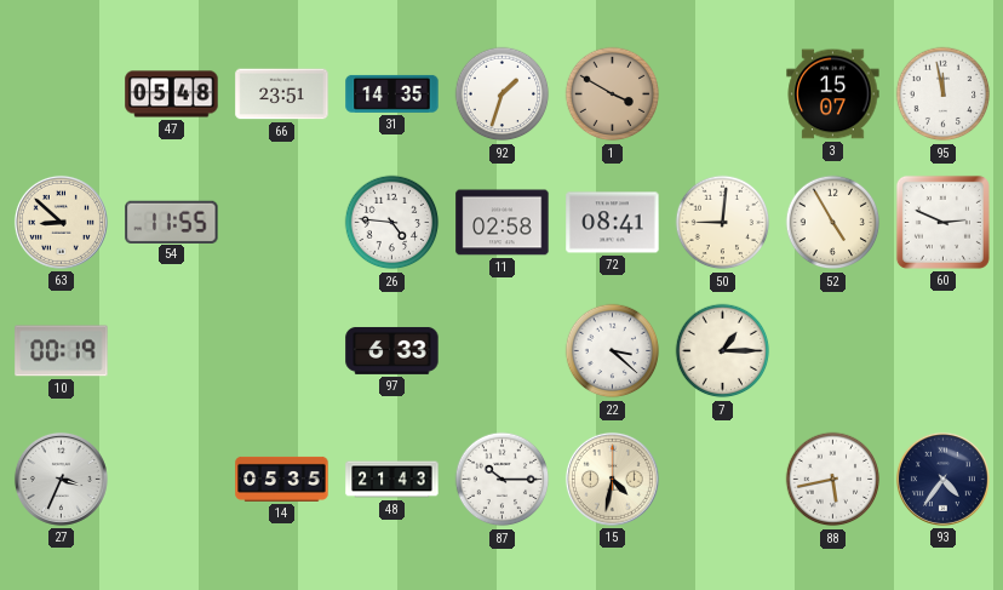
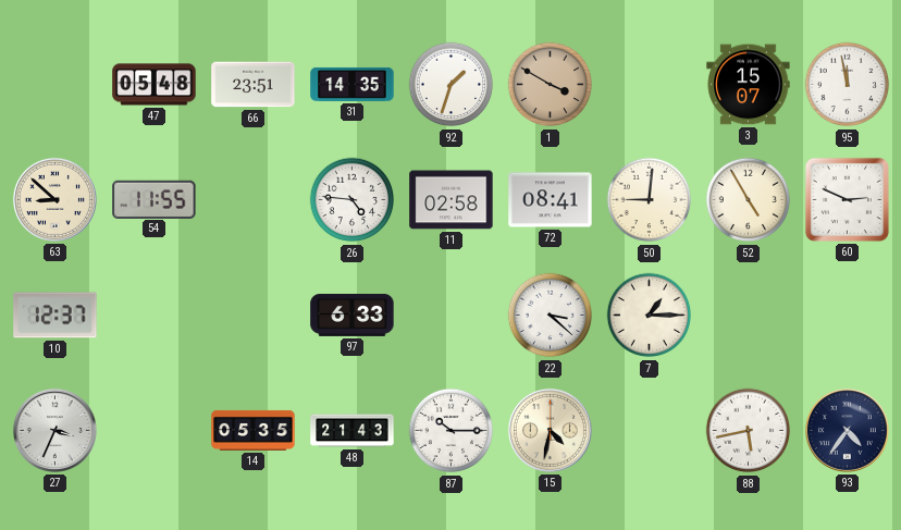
10: 00:19 -> 12:37
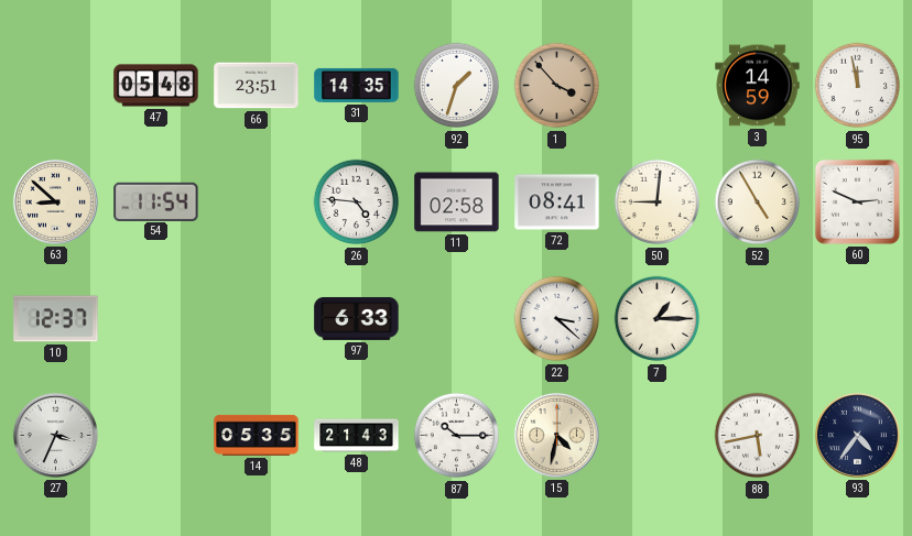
1: 3:50 -> 3:53
3: 15:07 -> 14:59
54: 11:55 -> 11:54
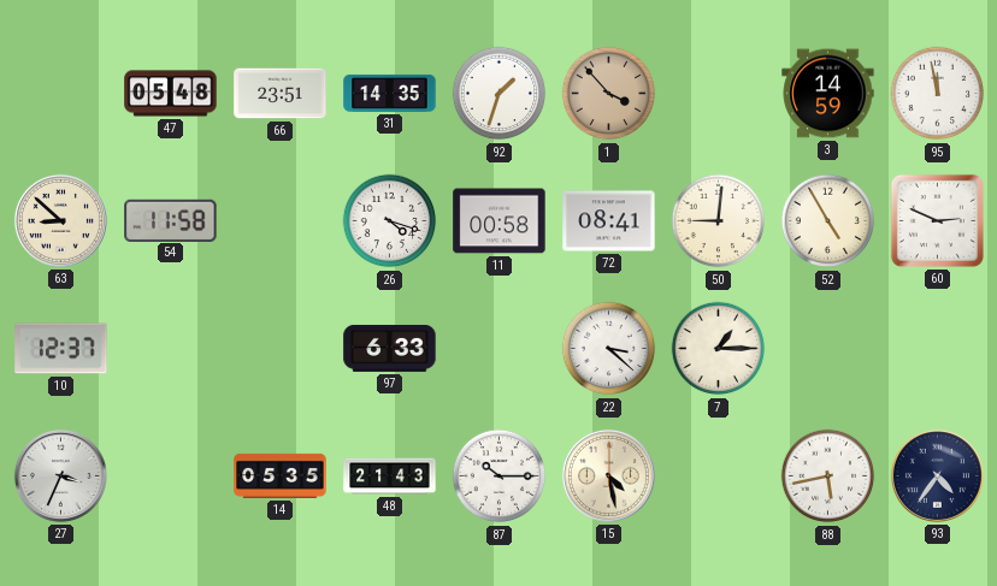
54: 11:54 -> 11:58
26: 4:46 -> 4:18
11: 02:58 -> 00:58
15: 4:32 -> 4:28
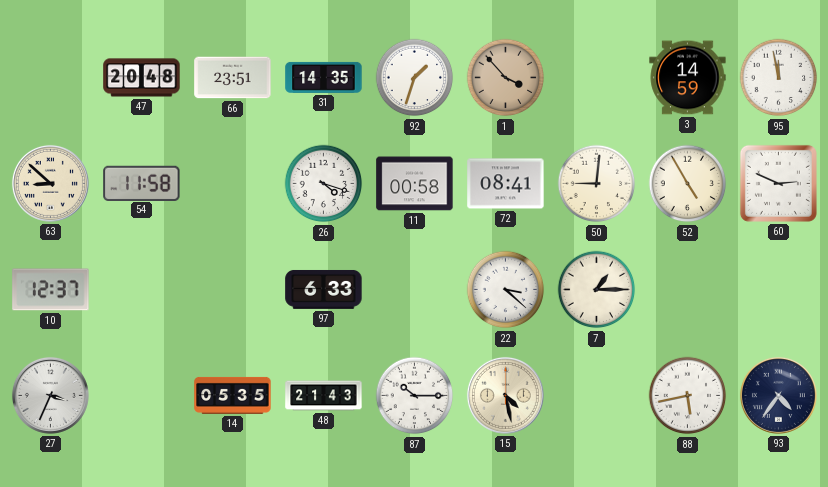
47: 05:48 -> 20:48
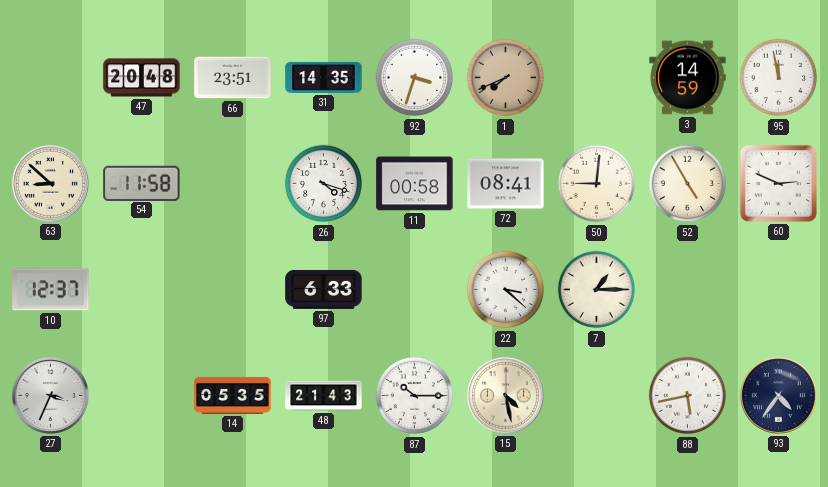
92: 1:33 -> 3:33
1: 3:53 -> 7:41
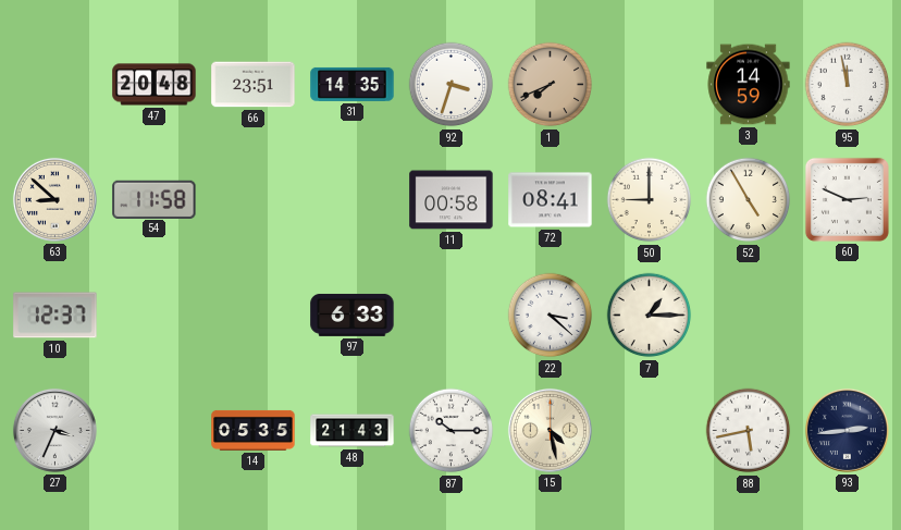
26: 4:18 -> none
50: 9:01 -> 9:00
93: 4:36 -> 2:44
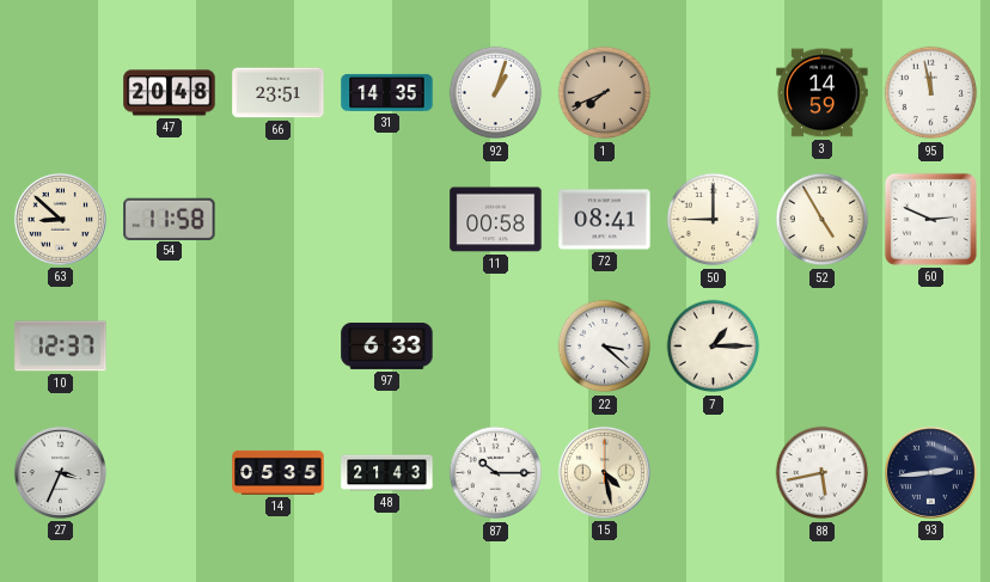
92: 3:33 -> 1:03
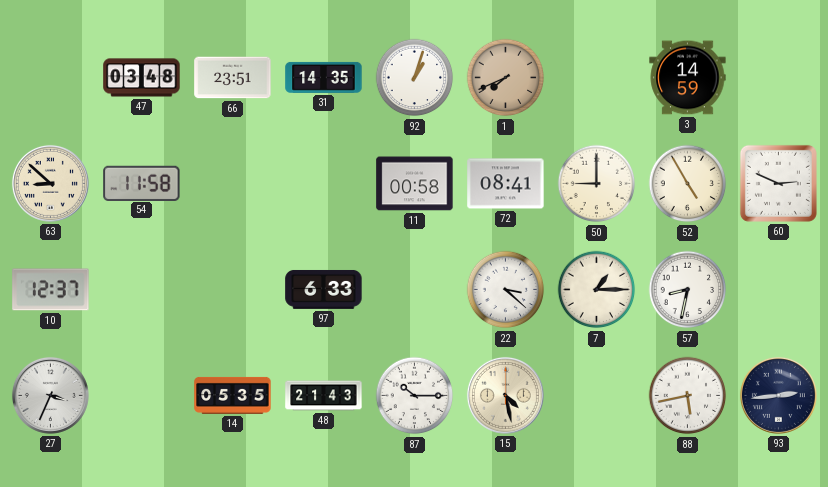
47: 20:48 -> 03:48
95: 11:58 -> none
57: none -> 8:32
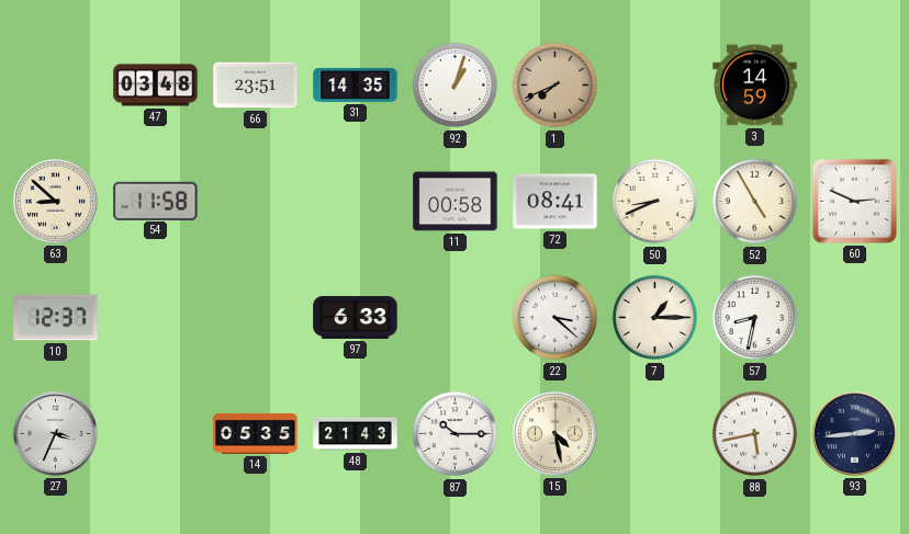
50: 9:00 -> 8:41
